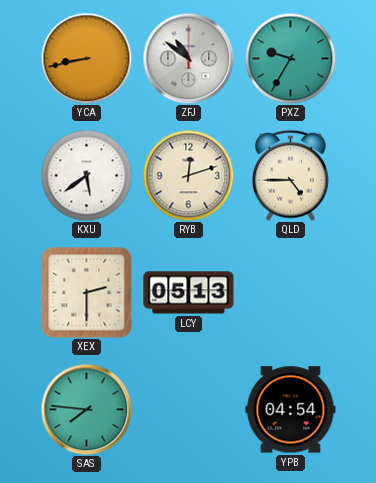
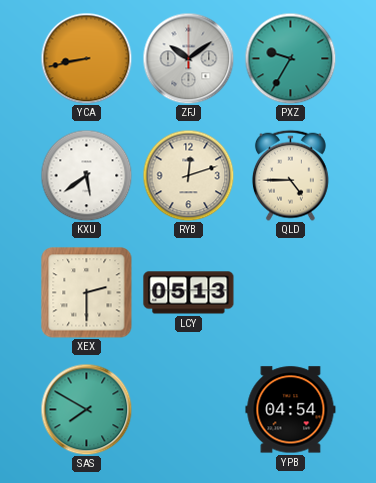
ZFJ: 10:51 -> 10:09
SAS: 7:46 -> 7:50
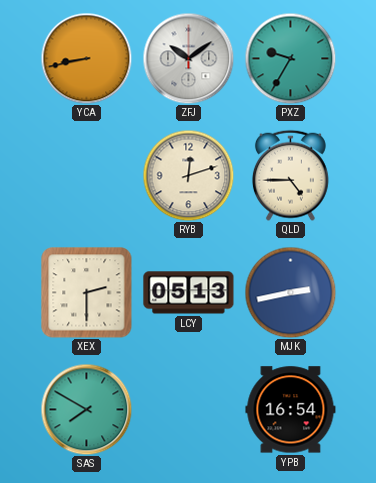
KXU: 5:39 -> none
MJK: none -> 2:43
YPB: 04:54 -> 16:54
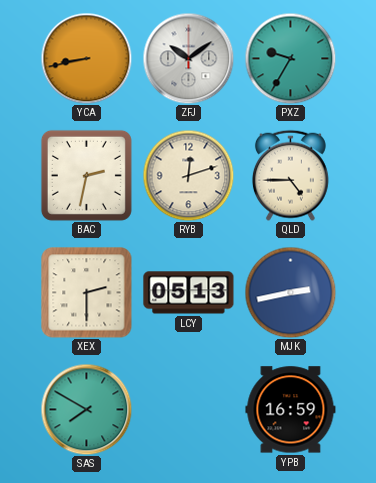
BAC: none -> 2:32
YPB: 16:54 -> 16:59
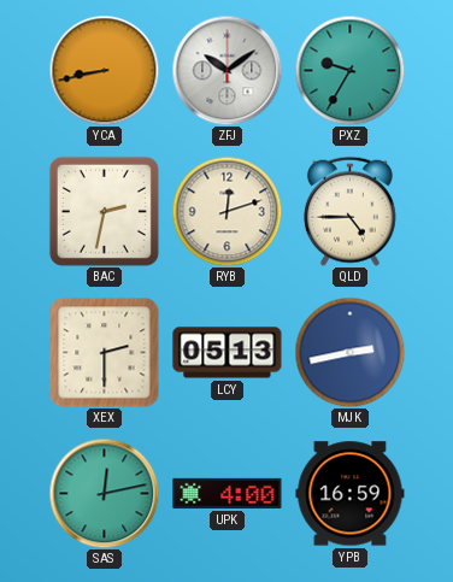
SAS: 7:50 -> 12:13
UPK: none -> 4:00
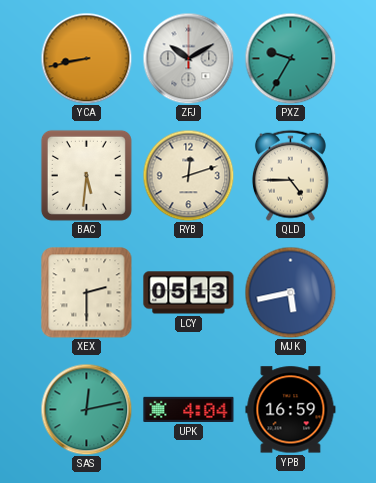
ZFJ: 10:09 -> 10:10
BAC: 2:32 -> 5:31
MJK: 2:43 -> 5:43
UPK: 4:00 -> 4:04
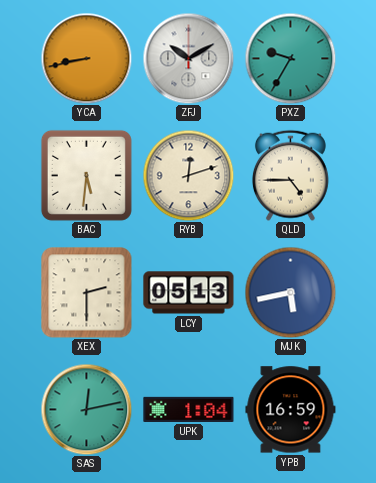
UPK: 4:04 -> 1:04
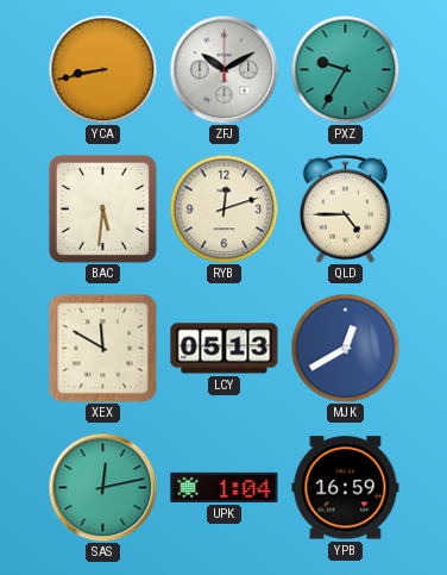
XEX: 2:30 -> 11:50
MJK: 5:43 -> 12:40
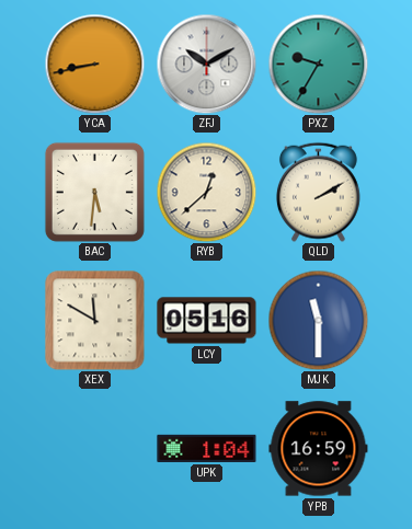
RYB: 12:12 -> 12:38
QLD: 4:45 -> 2:10
LCY: 05:13 -> 05:16
MJK: 12:40 -> 11:30
SAS: 12:13 -> none
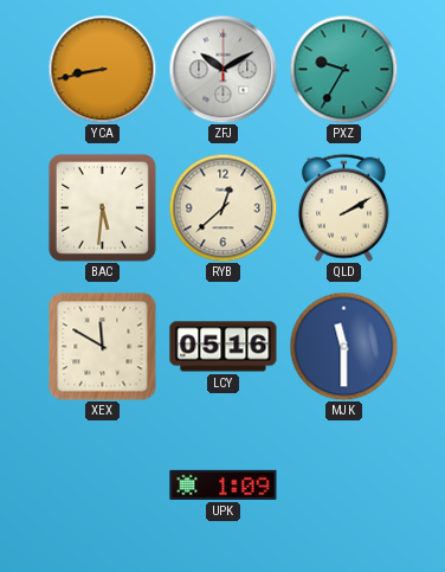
UPK: 1:04 -> 1:09
YPB: 16:59 -> none
